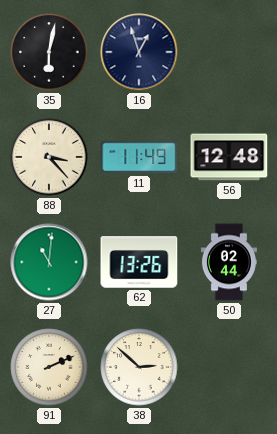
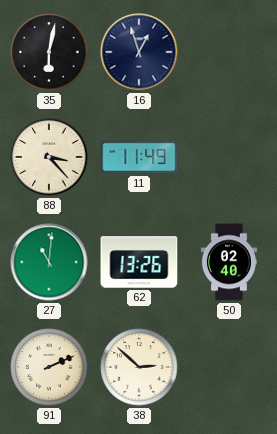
56: 12:48 -> none
50: 02:44 -> 02:40
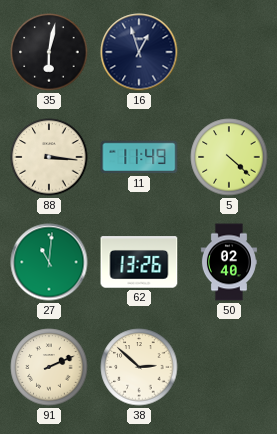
88: 3:23 -> 3:16
5: none -> 4:22
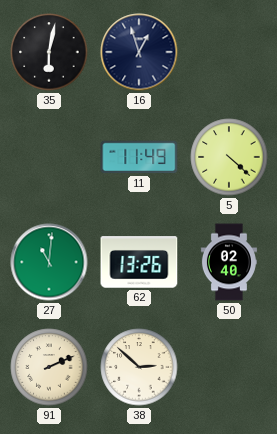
88: 3:16 -> none
